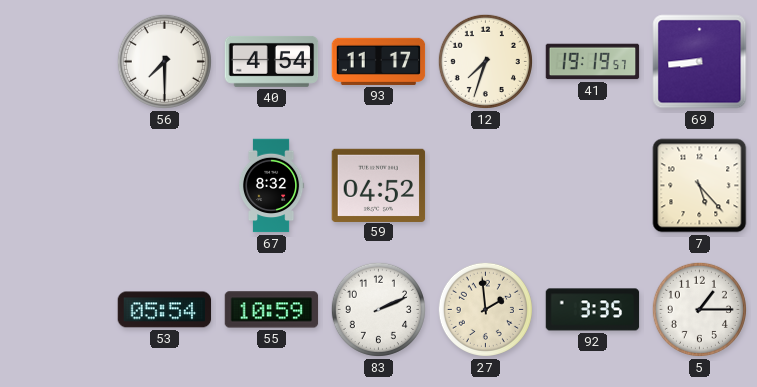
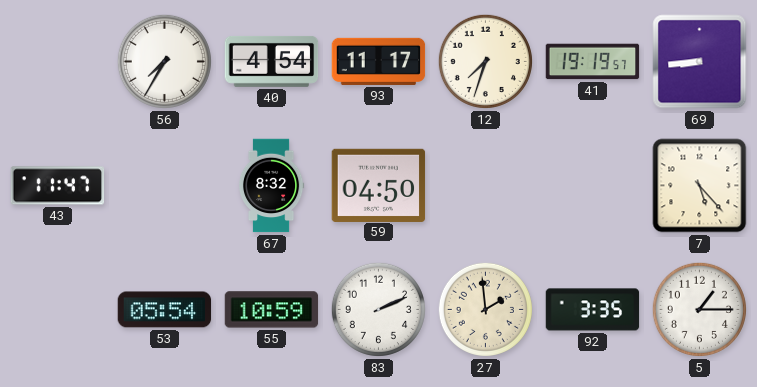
56: 7:30 -> 7:35
43: none -> 11:47
59: 04:52 -> 04:50
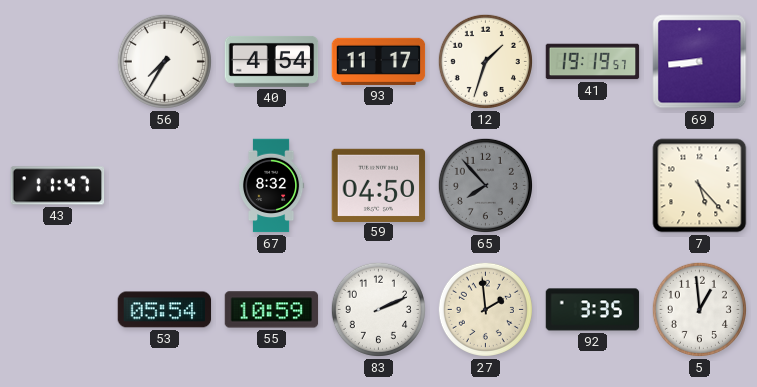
12: 7:33 -> 1:33
65: none -> 7:53
5: 1:15 -> 12:59
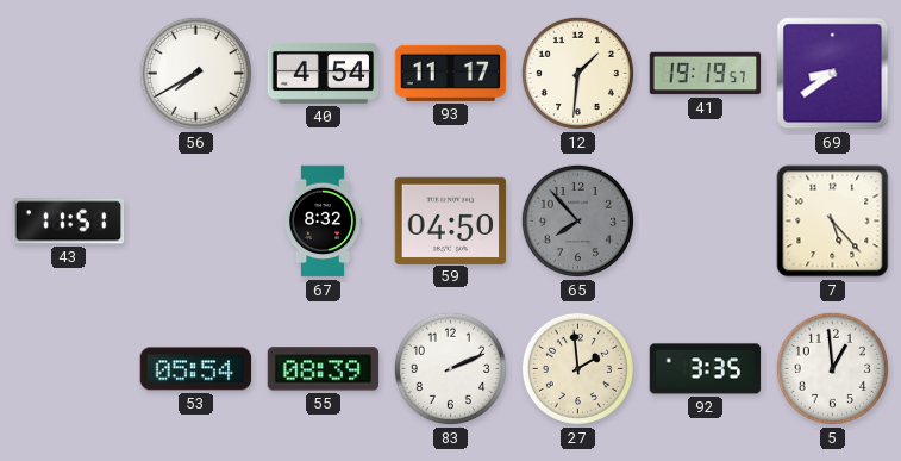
56: 7:35 -> 7:40
12: 1:33 -> 1:31
69: 8:44 -> 8:39
43: 11:47 -> 11:51
55: 10:59 -> 08:39
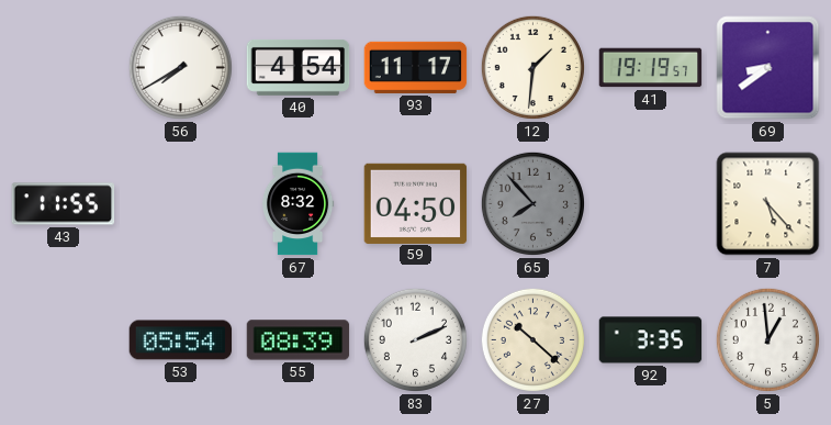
43: 11:51 -> 11:55
27: 1:59 -> 10:22
